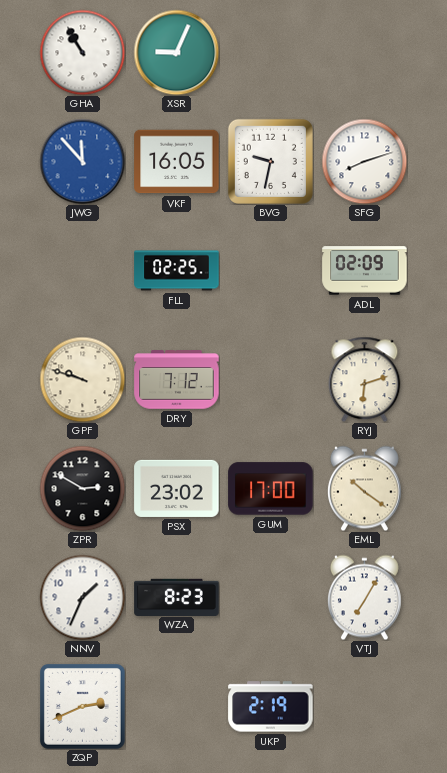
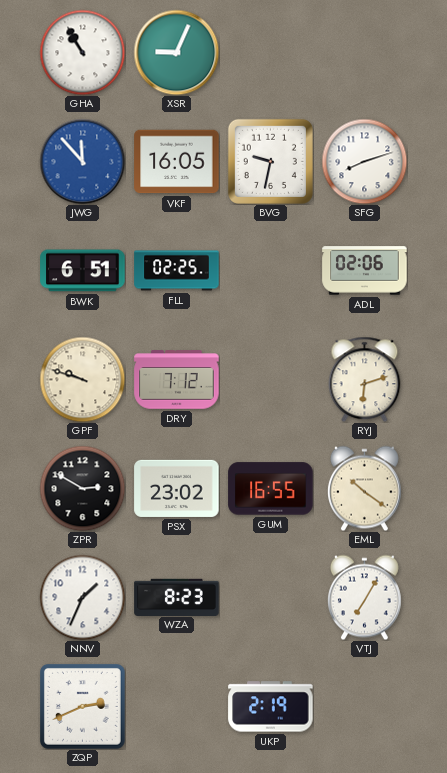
BWK: none -> 6:51
ADL: 02:09 -> 02:06
GUM: 17:00 -> 16:55
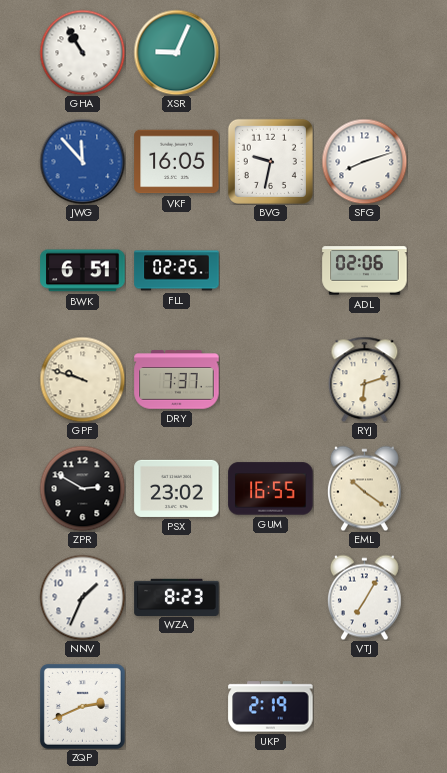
DRY: 7:12 -> 7:37
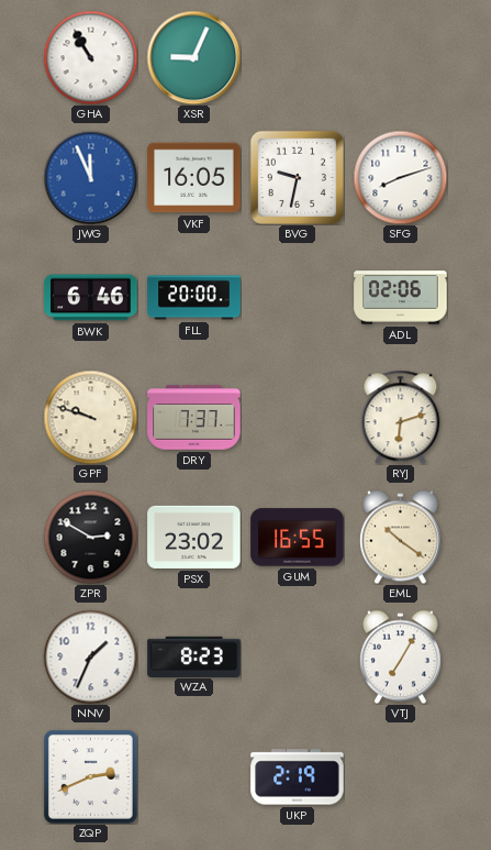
JWG: 11:53 -> 11:56
BWK: 6:51 -> 6:46
FLL: 02:25 -> 20:00
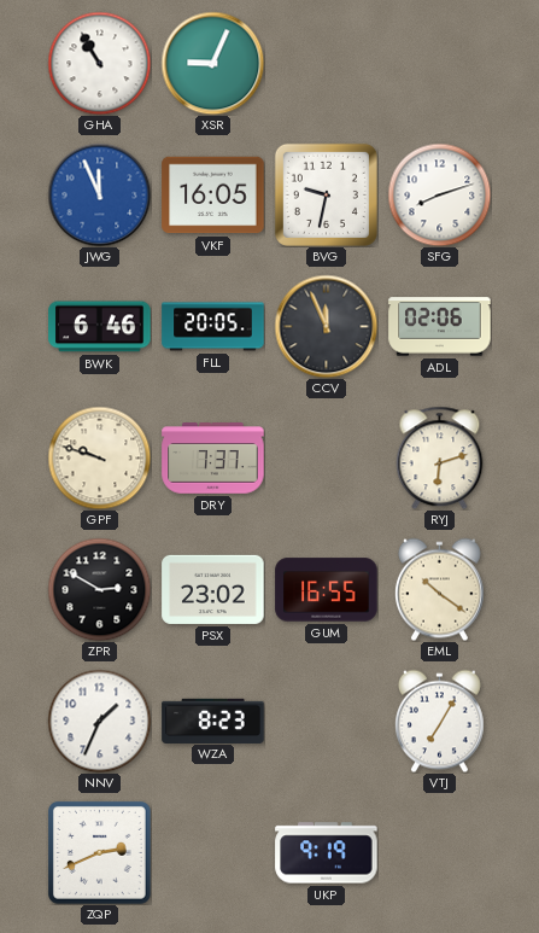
FLL: 20:00 -> 20:05
CCV: none -> 11:56
UKP: 2:19 -> 9:19
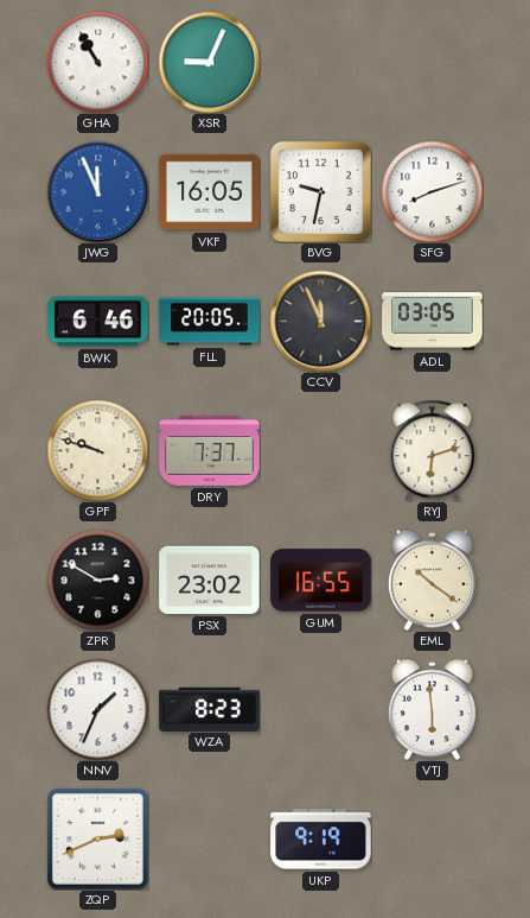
ADL: 02:06 -> 03:05
VTJ: 7:05 -> 5:59
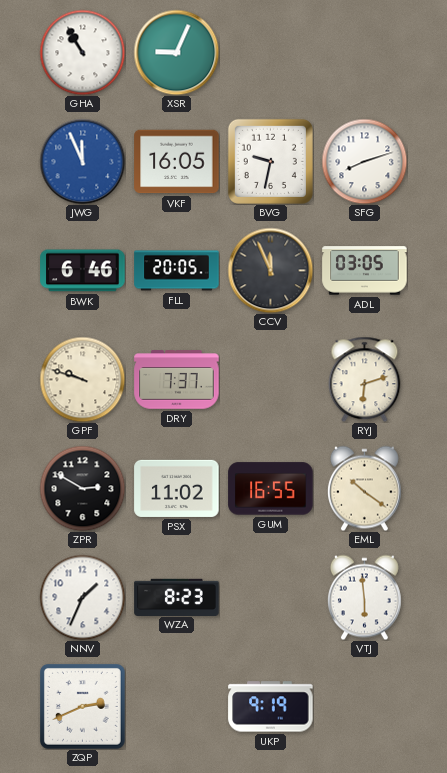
PSX: 23:02 -> 11:02
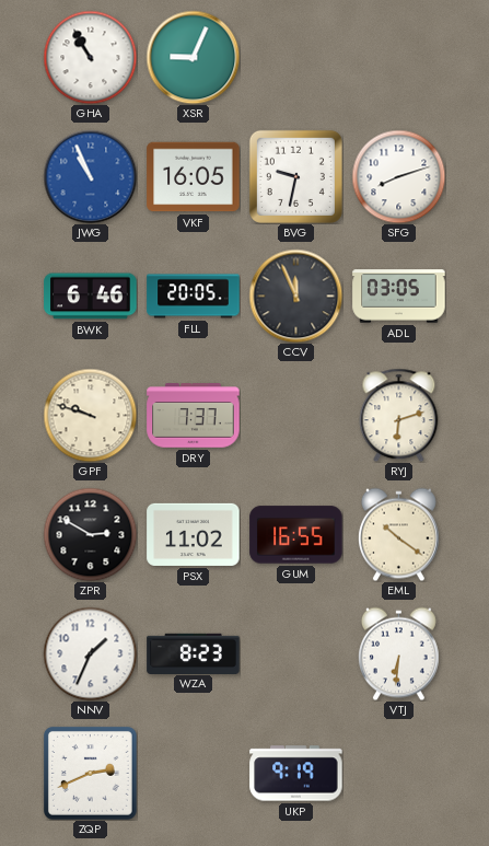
JWG: 11:56 -> 10:56
VTJ: 5:59 -> 6:31
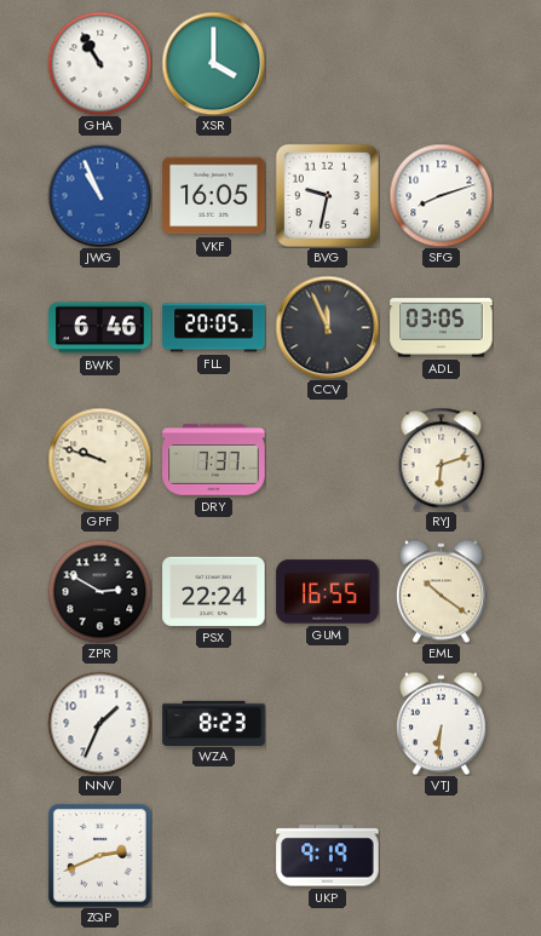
XSR: 9:04 -> 4:00
PSX: 11:02 -> 22:24
